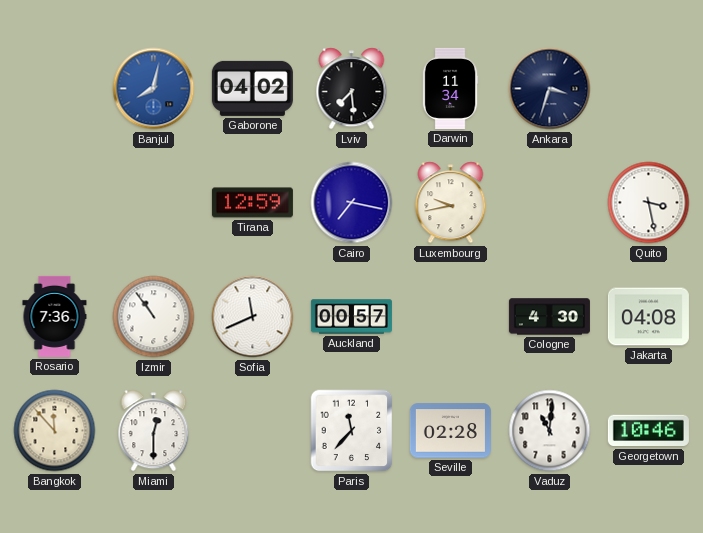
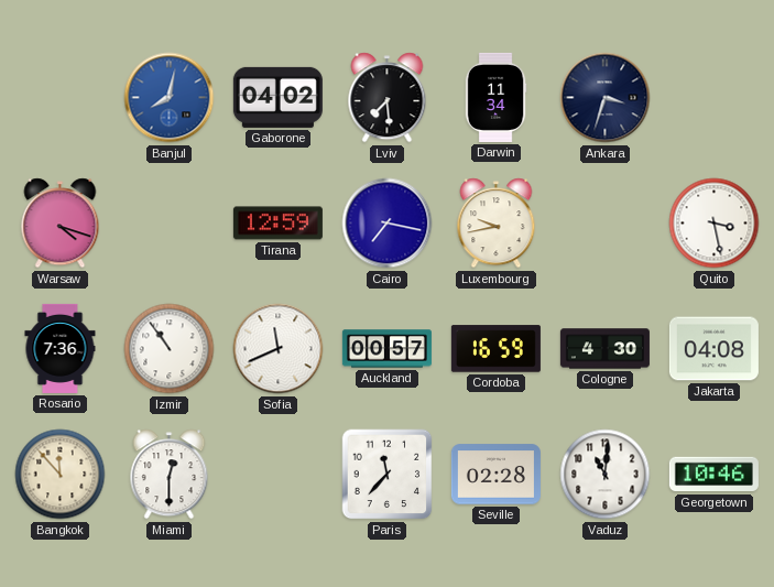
Warsaw: none -> 4:18
Cordoba: none -> 16:59
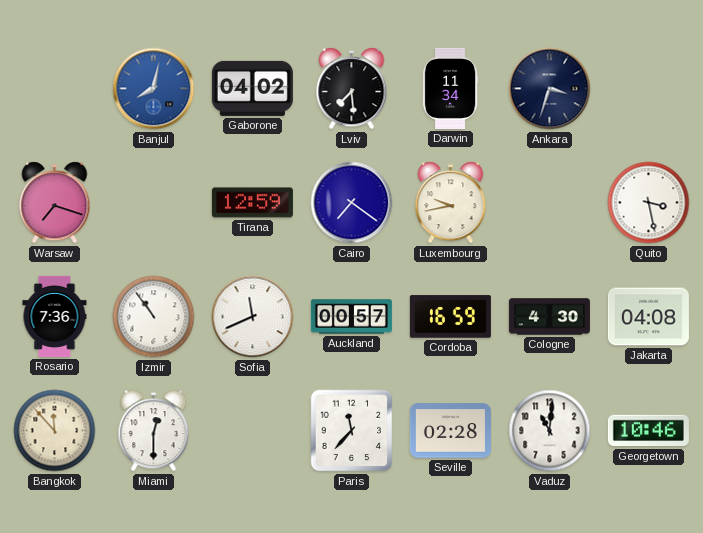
Warsaw: 4:18 -> 7:18
Cairo: 7:17 -> 7:21
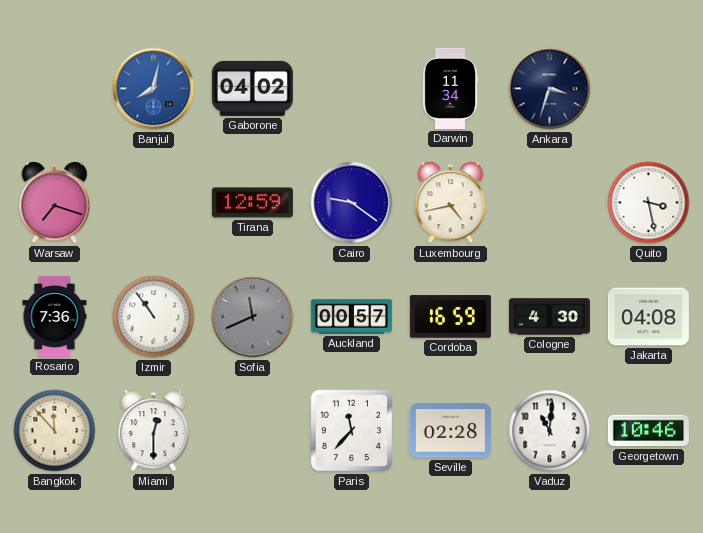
Lviv: 7:29 -> none
Cairo: 7:21 -> 9:21
Luxembourg: 9:43 -> 4:43
Sofia dial: white -> grey
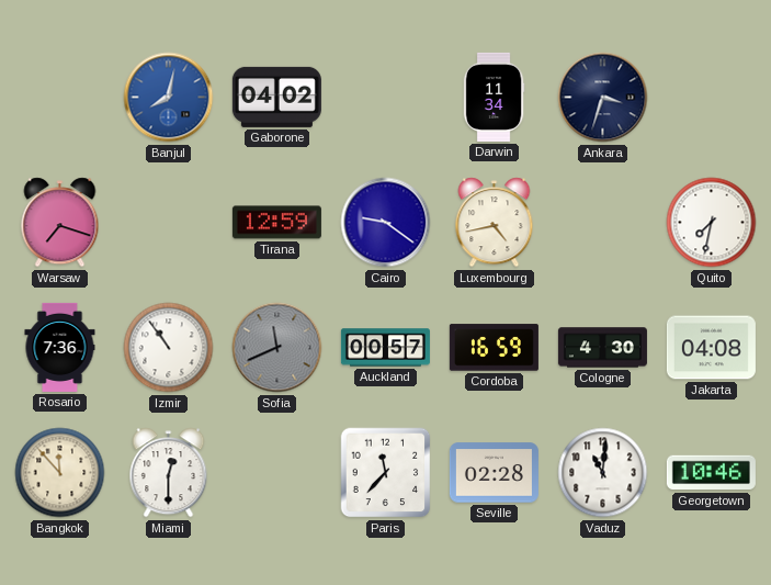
Quito: 3:28 -> 7:32
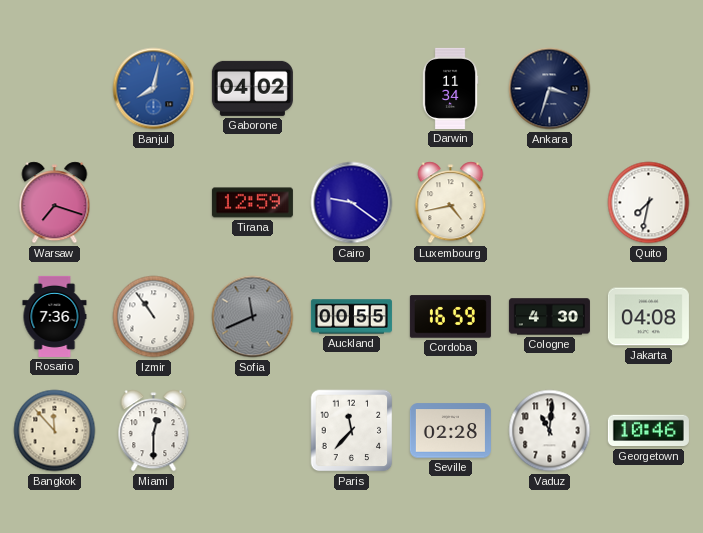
Auckland: 00:57 -> 00:55
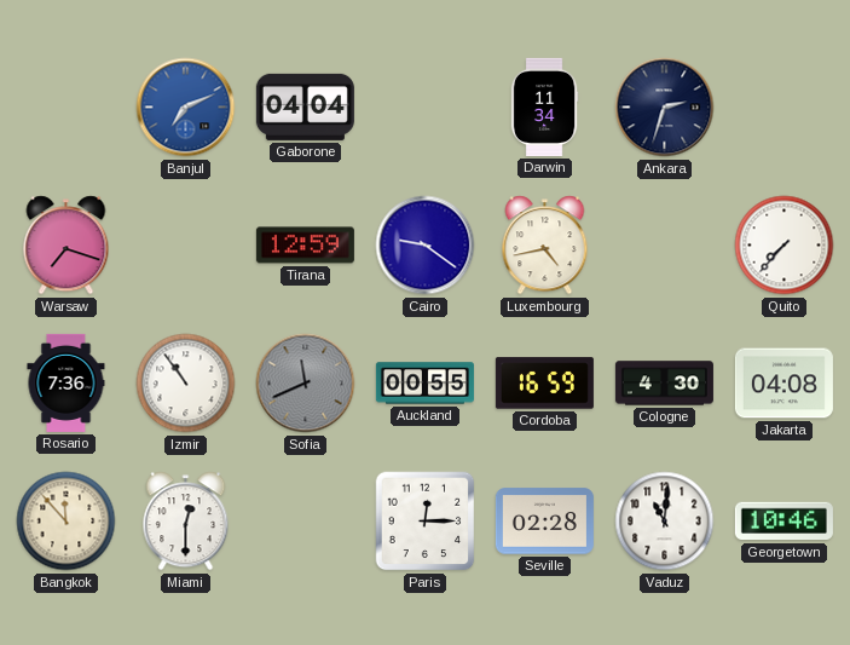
Banjul: 8:02 -> 7:11
Gaborone: 04:02 -> 04:04
Ankara: 3:33 -> 2:33
Quito: 7:32 -> 7:37
Paris: 11:37 -> 12:15
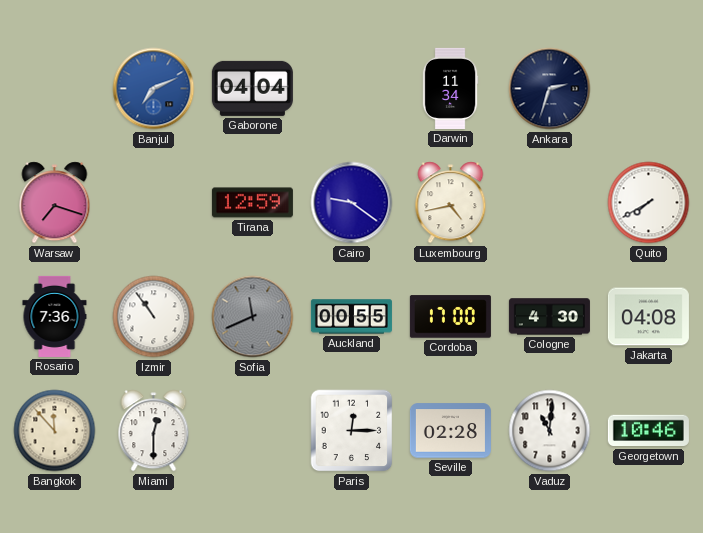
Quito: 7:37 -> 7:40
Cordoba: 16:59 -> 17:00
